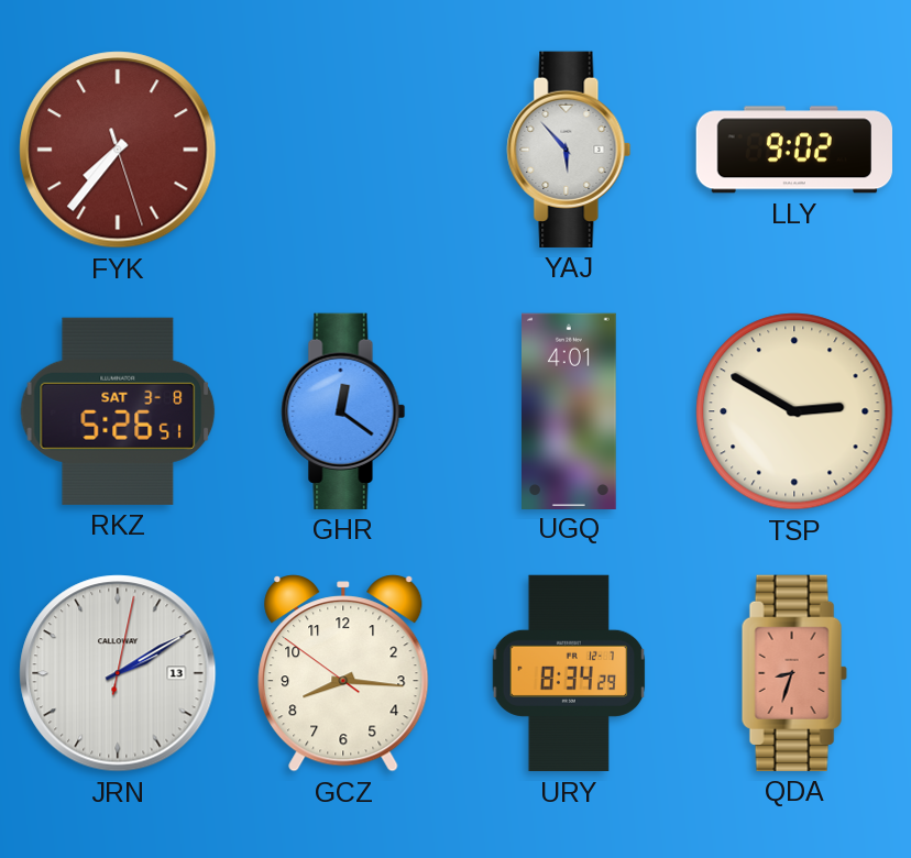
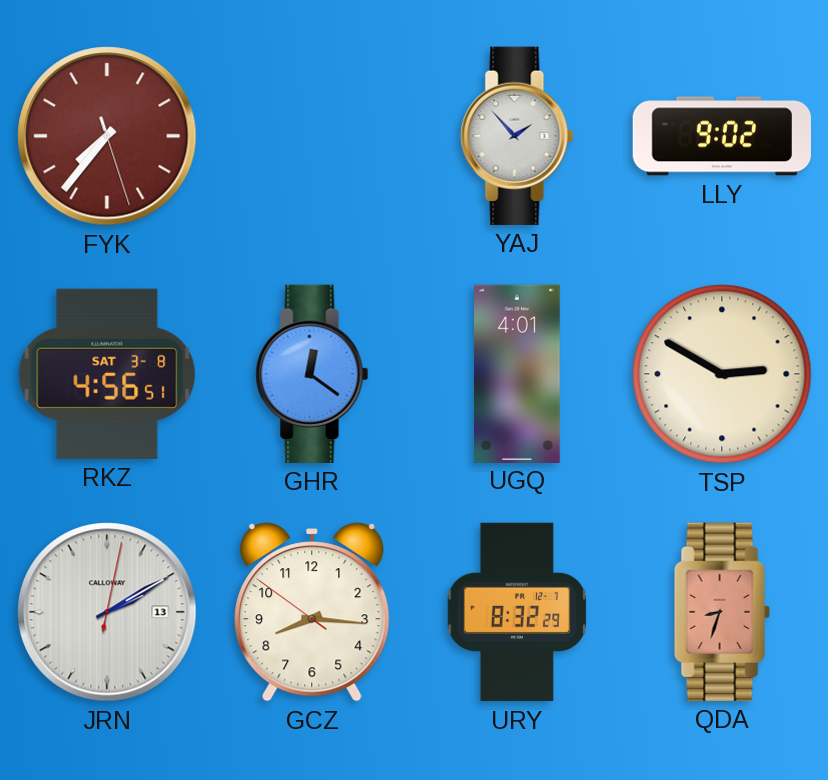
YAJ: 5:53 -> 1:53
RKZ: 5:26 -> 4:56
URY: 8:34 -> 8:32
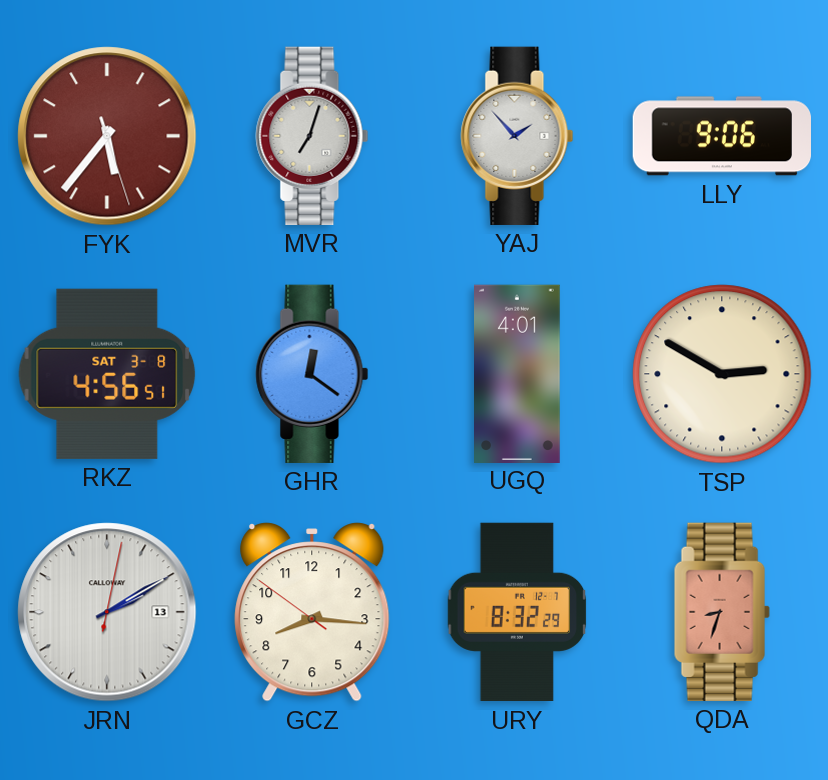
FYK: 7:36 -> 5:36
MVR: none -> 7:03
LLY: 9:02 -> 9:06
